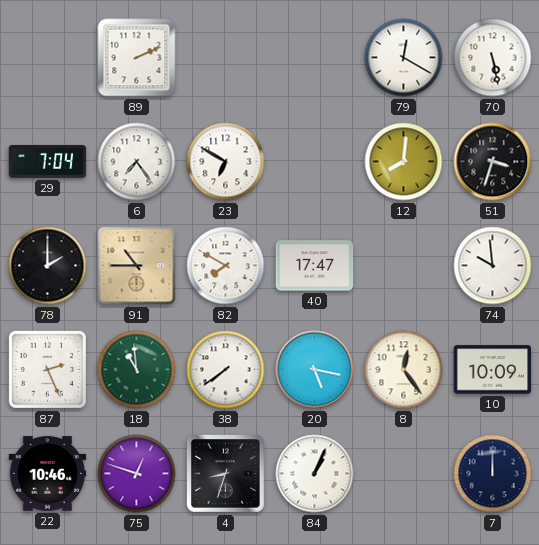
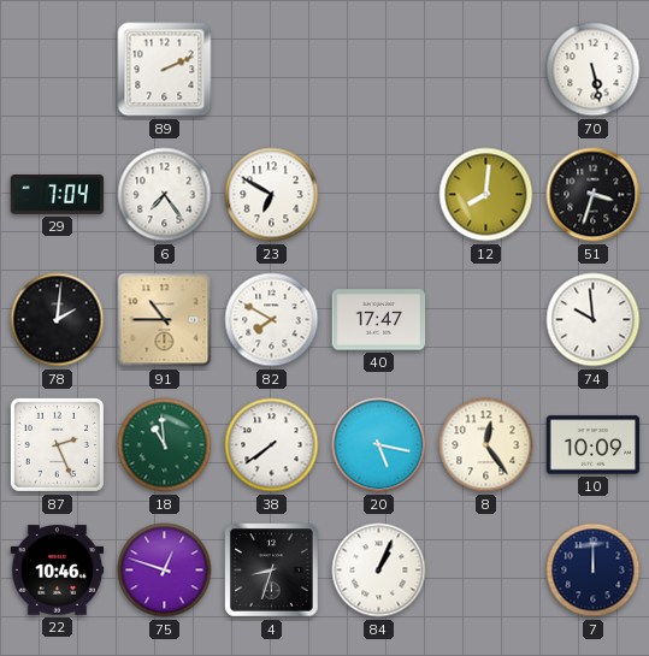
79: 12:20 -> none
78: 2:00 -> 2:01
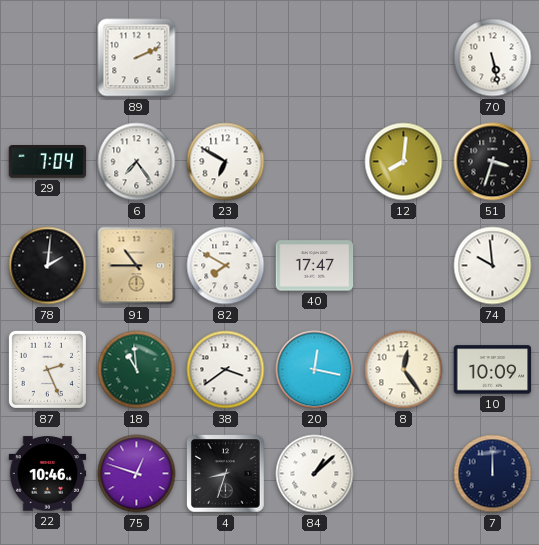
38: 7:39 -> 3:39
20: 5:17 -> 12:17
84: 1:04 -> 1:08
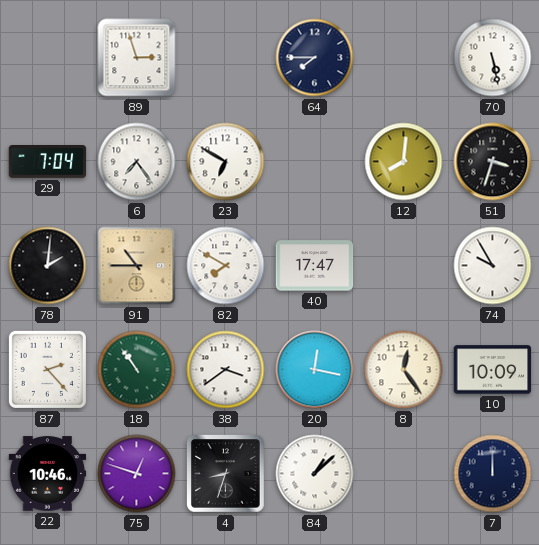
89: 2:11 -> 2:57
64: none -> 7:45
74: 9:59 -> 9:55
87: 2:26 -> 2:23
18: 10:59 -> 10:54
